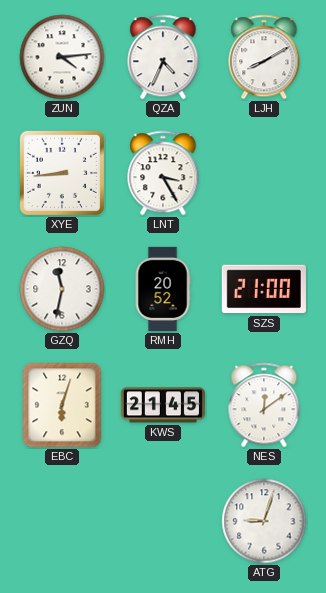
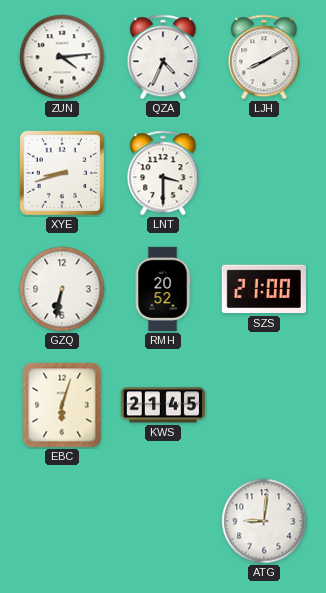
XYE: 8:44 -> 8:42
LNT: 3:25 -> 3:30
GZQ: 11:32 -> 6:32
NES: 12:09 -> none
ATG: 9:03 -> 9:01
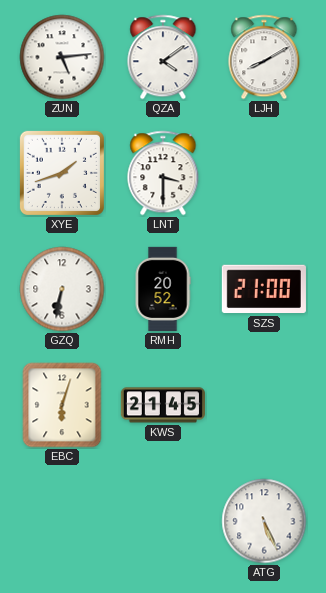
ZUN: 4:14 -> 5:14
QZA: 4:34 -> 4:09
XYE: 8:42 -> 1:42
ATG: 9:01 -> 5:26
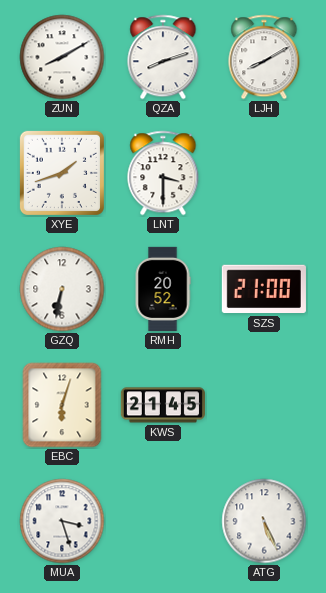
ZUN: 5:14 -> 8:10
QZA: 4:09 -> 8:12
MUA: none -> 3:27
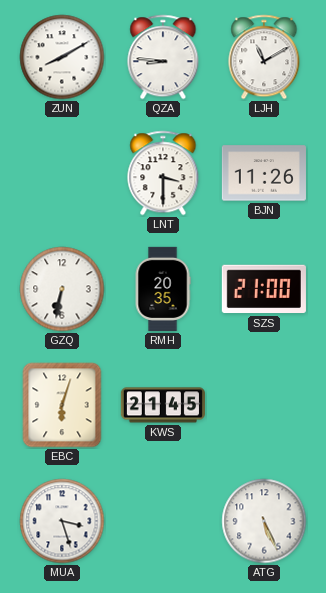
QZA: 8:12 -> 8:46
LJH: 8:10 -> 11:10
XYE: 1:42 -> none
BJN: none -> 11:26
RMH: 20:52 -> 20:35
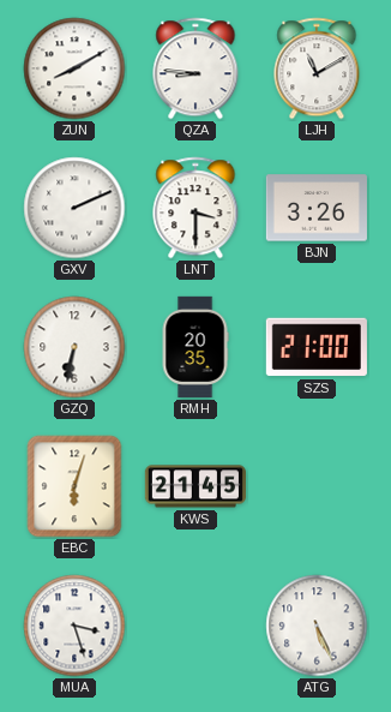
GXV: none -> 2:11
BJN: 11:26 -> 3:26
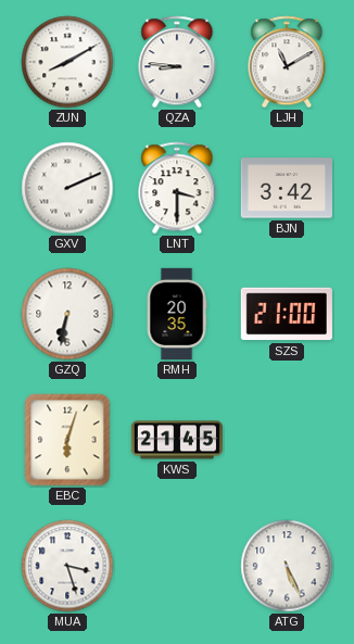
BJN: 3:26 -> 3:42
